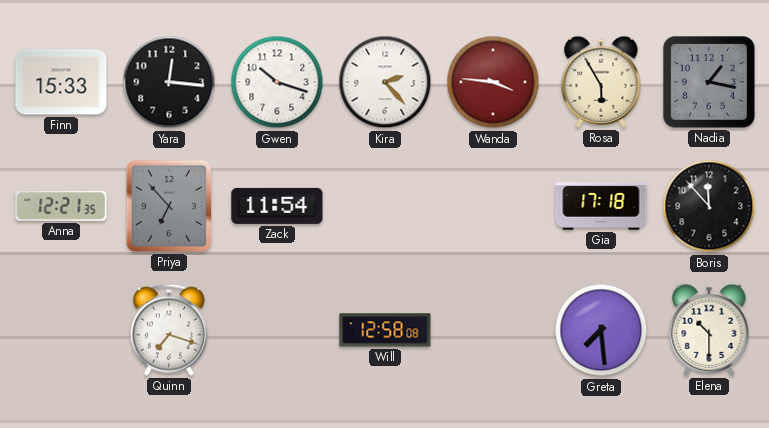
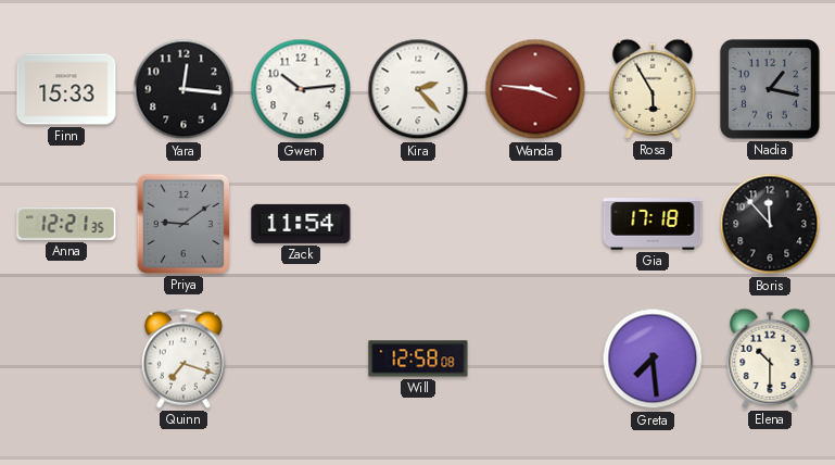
Gwen: 10:18 -> 10:14
Priya: 6:53 -> 9:09
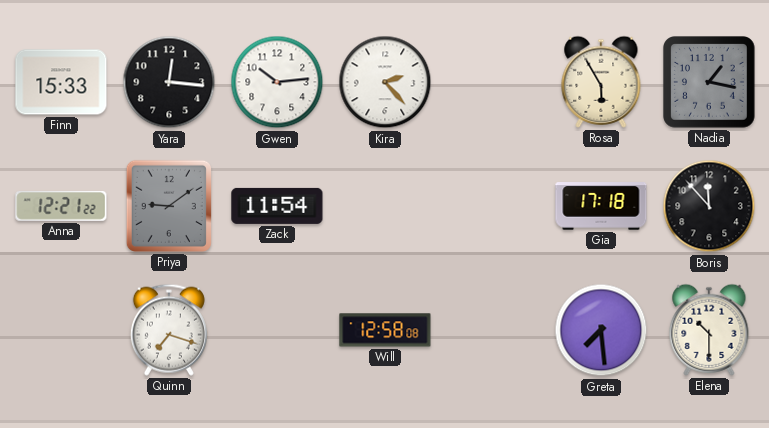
Wanda: 3:46 -> none
Anna: 12:21:35 -> 12:21:22
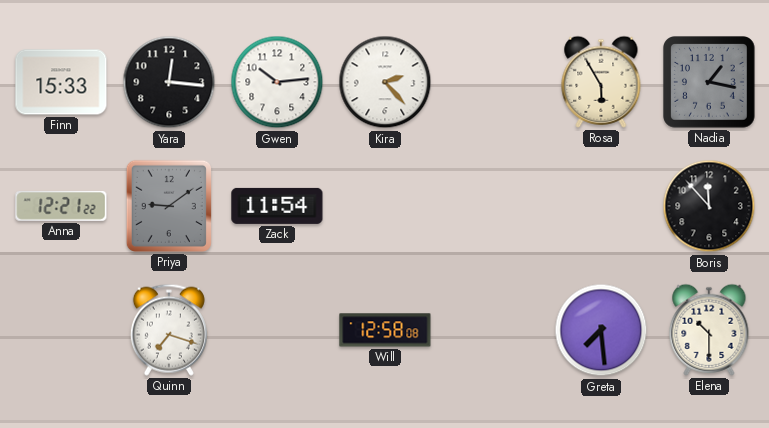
Gia: 17:18 -> none
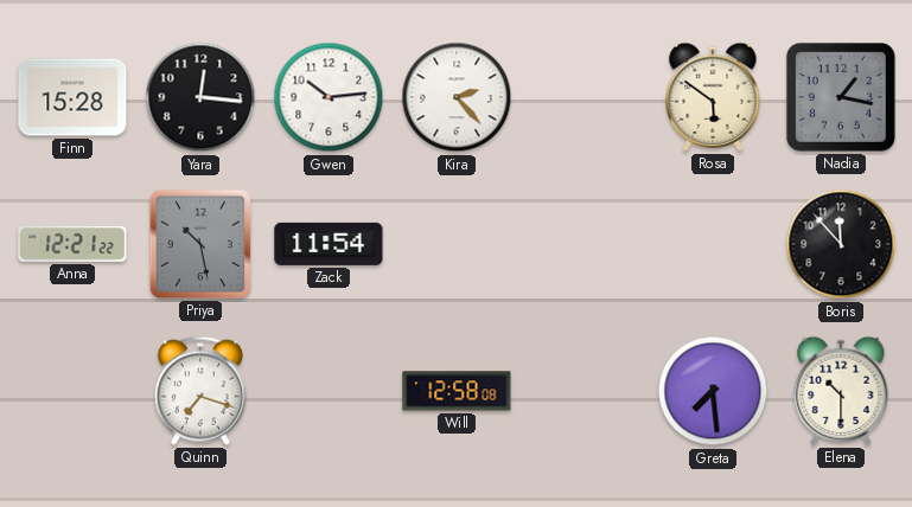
Finn: 15:33 -> 15:28
Rosa: 5:55 -> 5:51
Priya: 9:09 -> 10:28
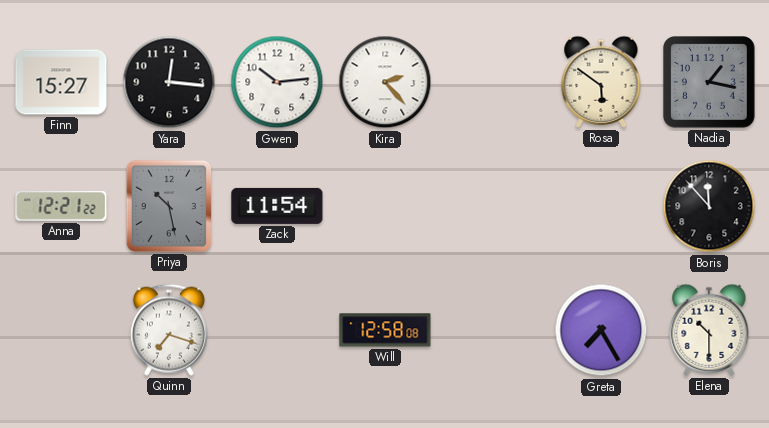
Finn: 15:28 -> 15:27
Greta: 7:29 -> 7:25
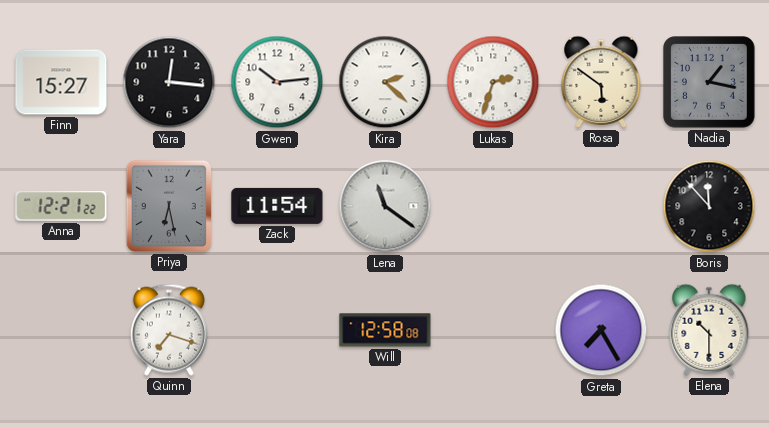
Kira: 2:23 -> 2:22
Lukas: none -> 2:33
Priya: 10:28 -> 6:28
Lena: none -> 11:21
